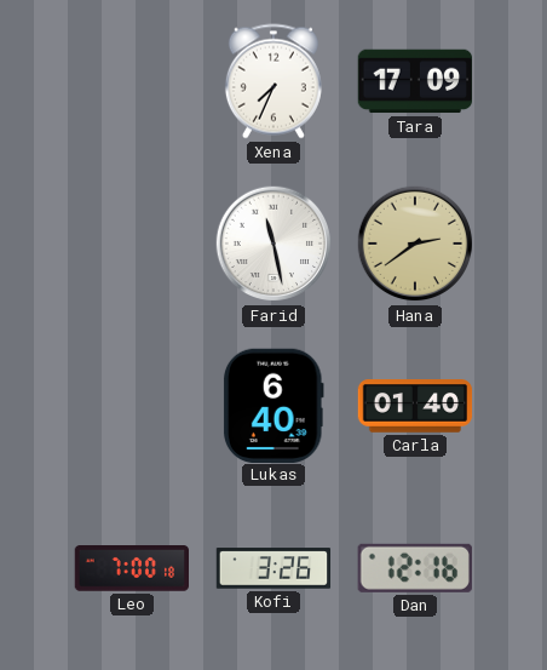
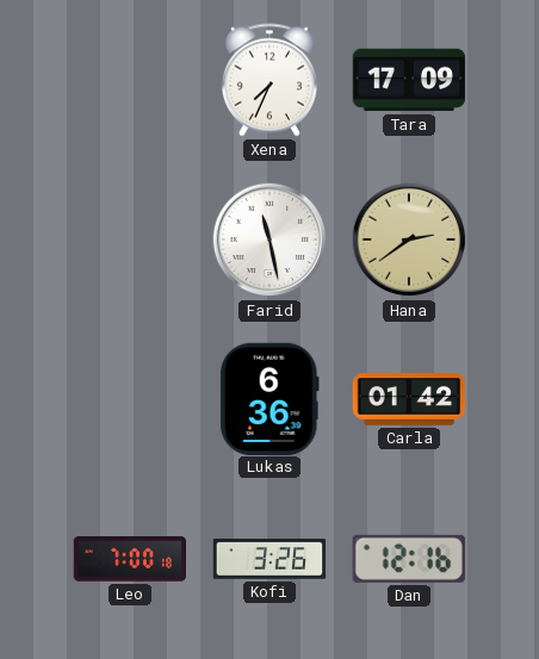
Lukas: 6:40 -> 6:36
Carla: 01:40 -> 01:42
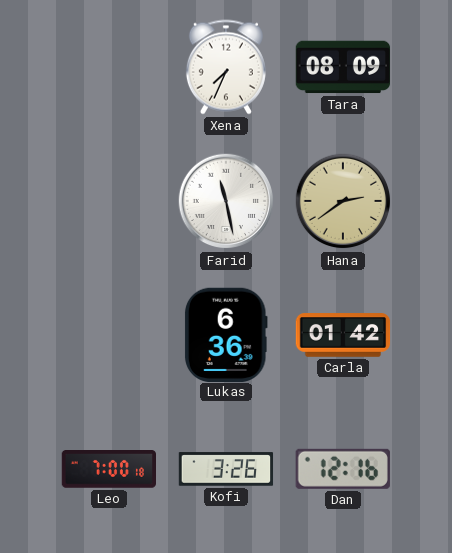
Tara: 17:09 -> 08:09
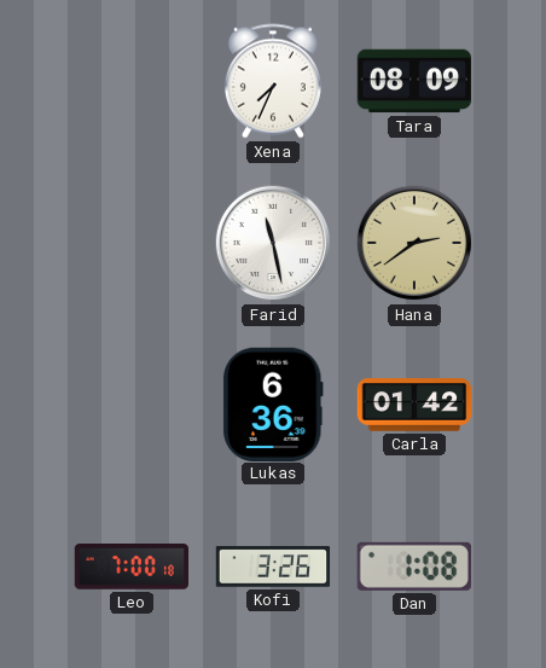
Dan: 12:16 -> 1:08
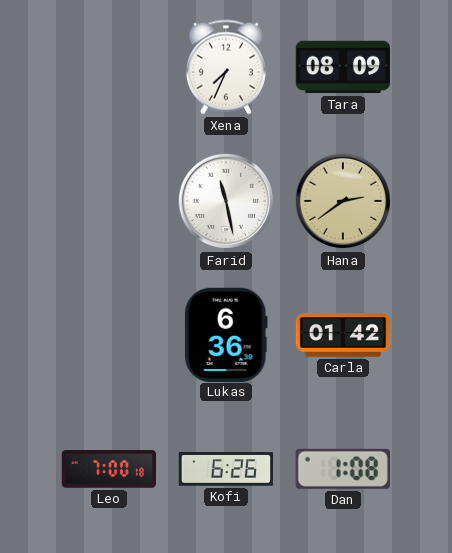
Kofi: 3:26 -> 6:26
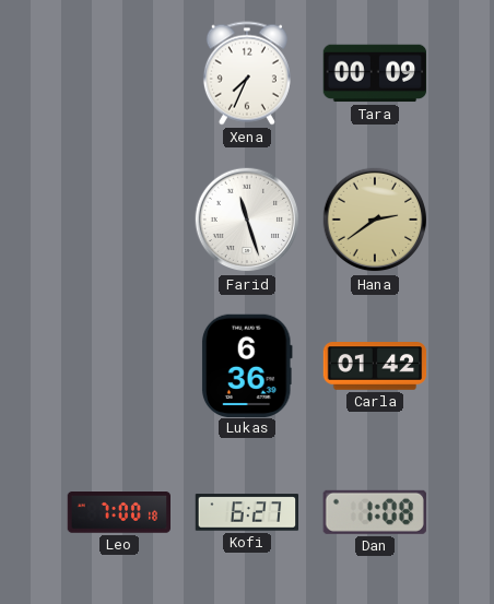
Tara: 08:09 -> 00:09
Farid: 11:28 -> 11:27
Kofi: 6:26 -> 6:27
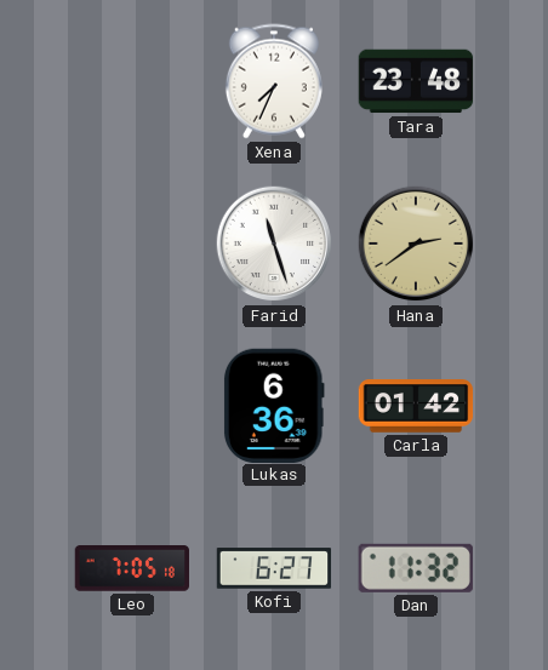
Tara: 00:09 -> 23:48
Leo: 7:00 -> 7:05
Dan: 1:08 -> 11:32
